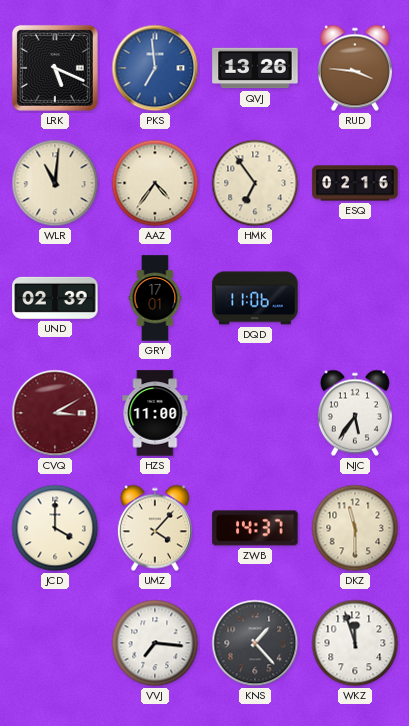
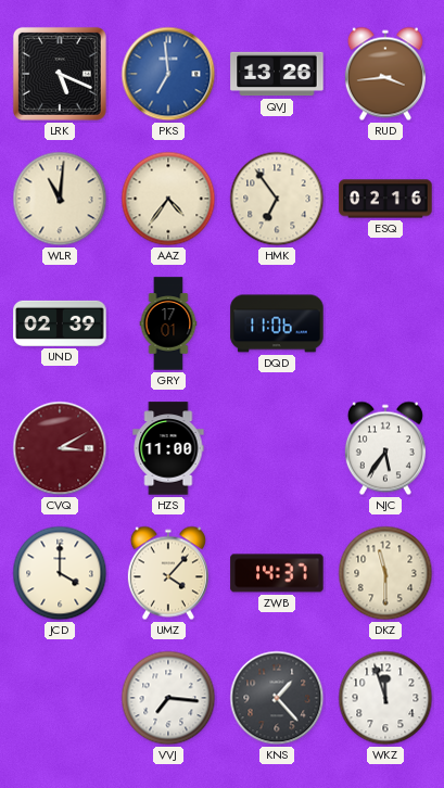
RUD: 3:46 -> 3:44
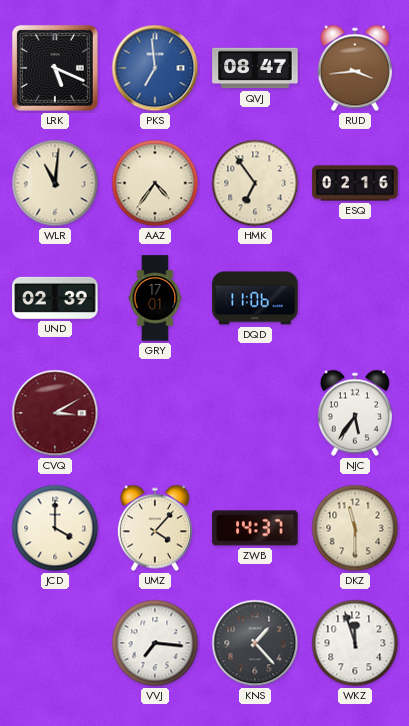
QVJ: 13:26 -> 08:47
HZS: 11:00 -> none
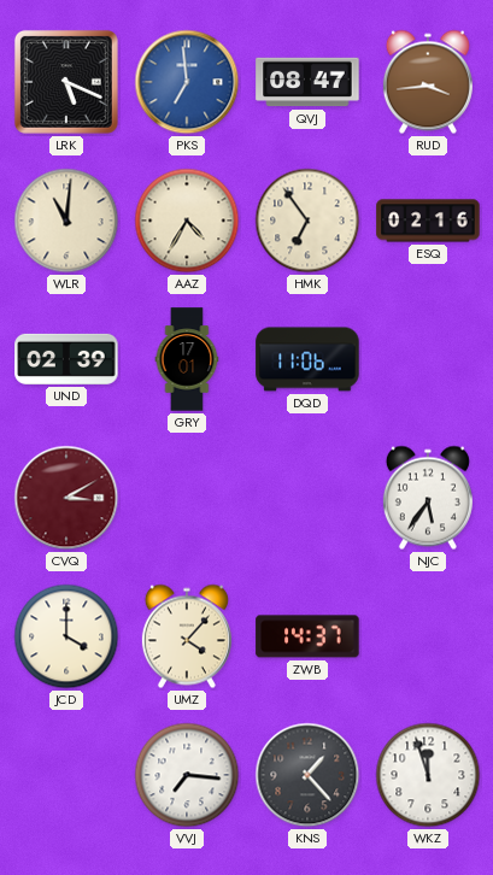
AAZ: 4:36 -> 4:35
DKZ: 11:30 -> none
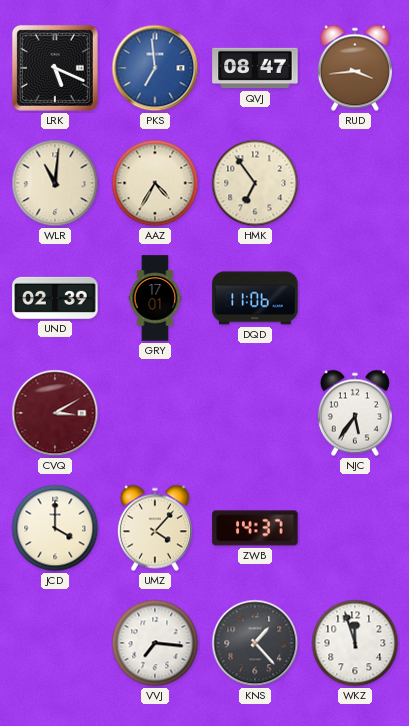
ESQ: 02:16 -> none
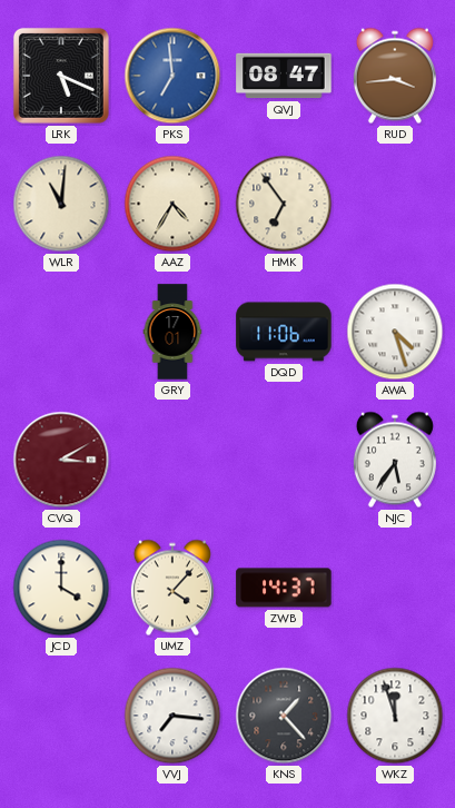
UND: 02:39 -> none
AWA: none -> 4:27
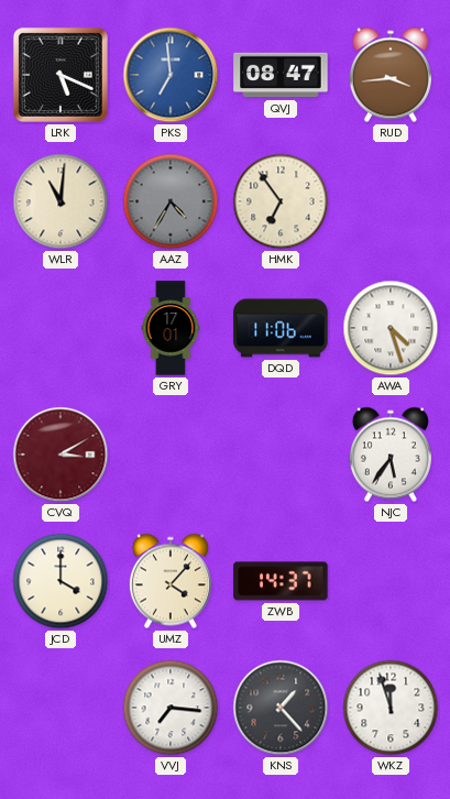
AAZ dial: cream -> grey
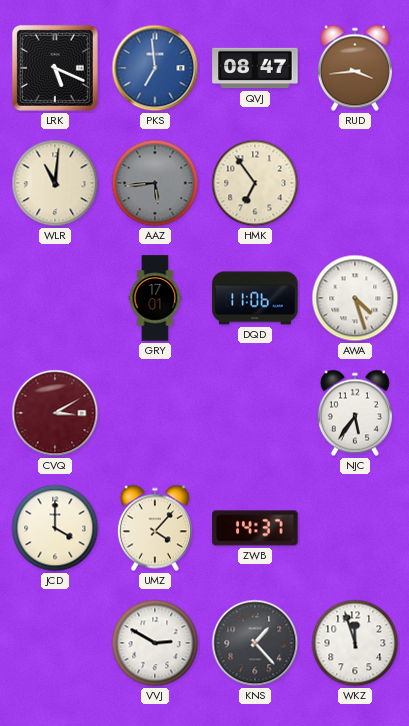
AAZ: 4:35 -> 5:44
VVJ: 7:16 -> 2:50
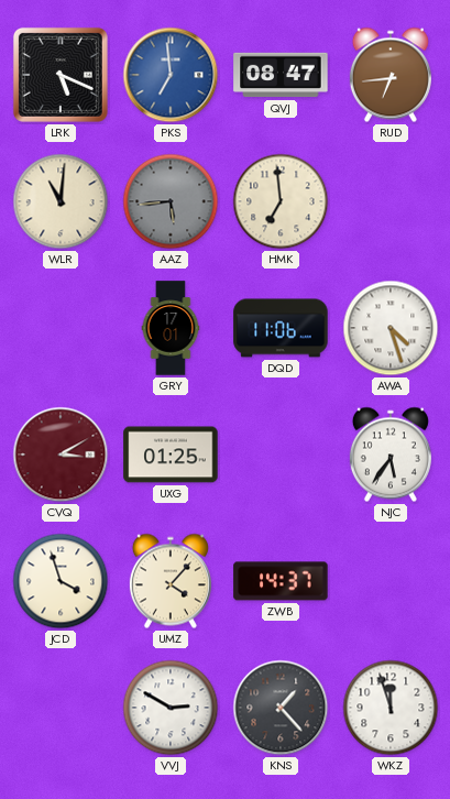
RUD: 3:44 -> 6:44
HMK: 6:54 -> 6:59
UXG: none -> 01:25
JCD: 4:00 -> 3:57
